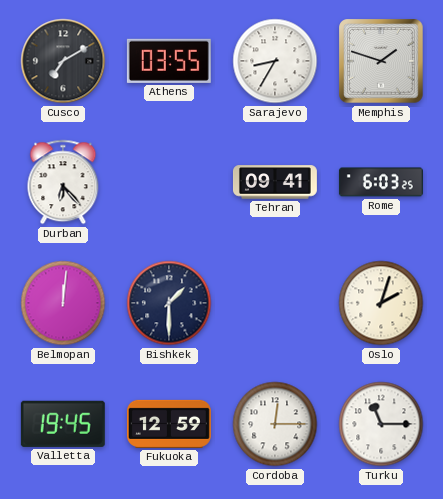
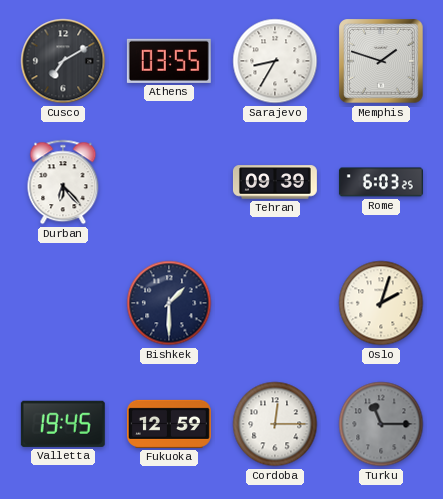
Tehran: 09:41 -> 09:39
Belmopan: 12:01 -> none
Turku dial: white -> grey
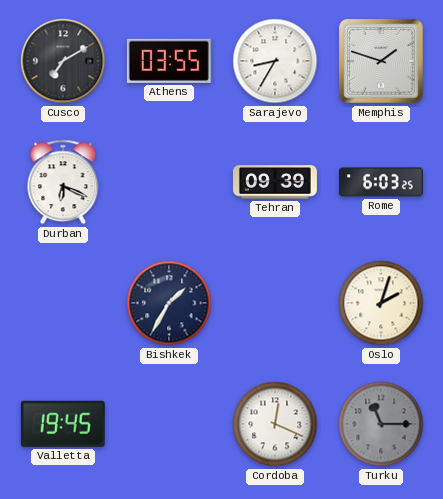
Durban: 6:23 -> 6:19
Bishkek: 1:30 -> 1:35
Fukuoka: 12:59 -> none
Cordoba: 12:15 -> 12:19
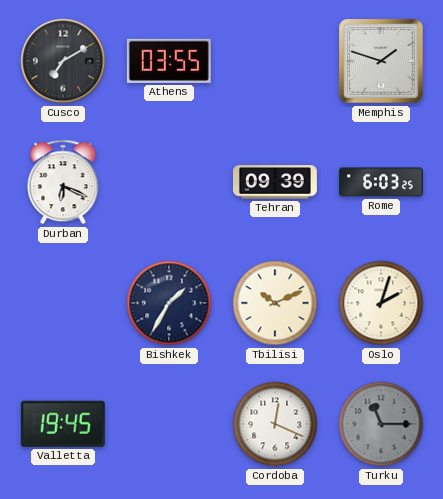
Sarajevo: 8:35 -> none
Tbilisi: none -> 10:11
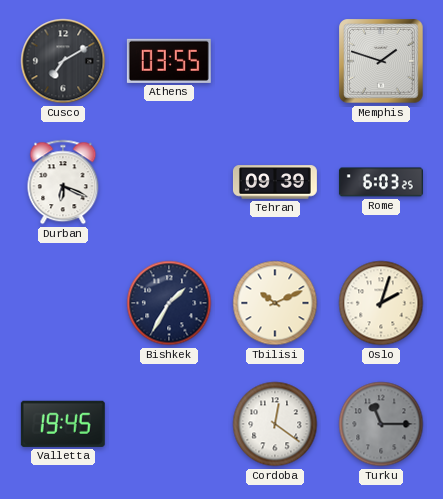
Cordoba: 12:19 -> 12:21
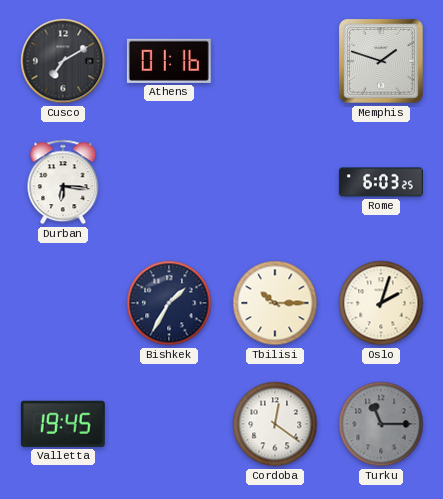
Athens: 03:55 -> 01:16
Durban: 6:19 -> 6:16
Tehran: 09:39 -> none
Tbilisi: 10:11 -> 10:15
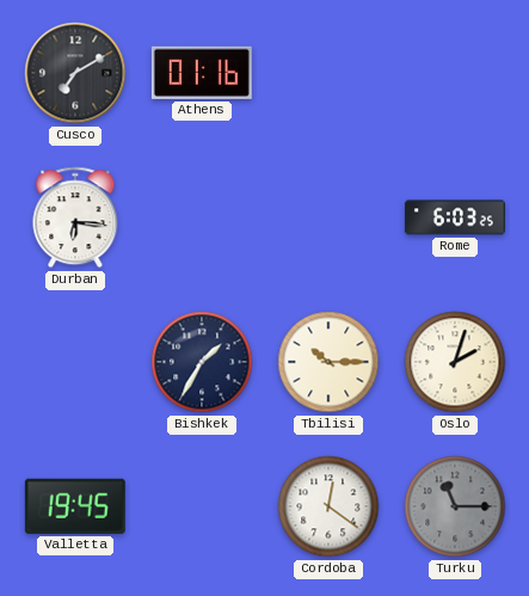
Memphis: 1:48 -> none
